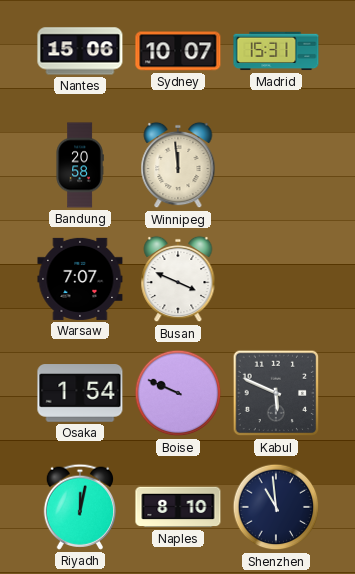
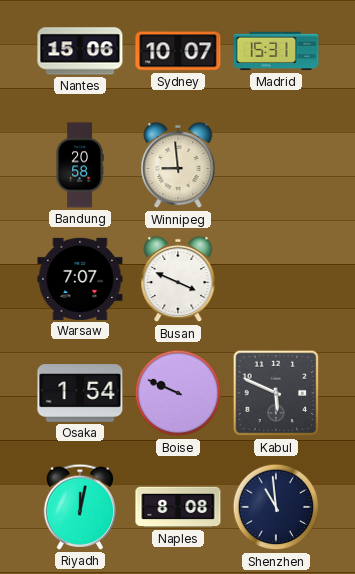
Winnipeg: 11:59 -> 8:59
Naples: 8:10 -> 8:08
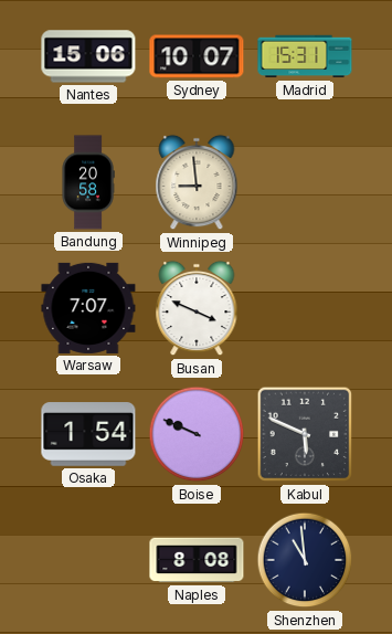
Riyadh: 12:02 -> none
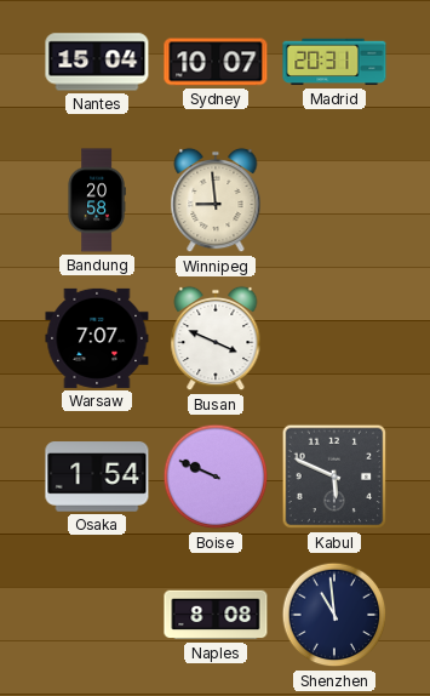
Nantes: 15:06 -> 15:04
Madrid: 15:31 -> 20:31
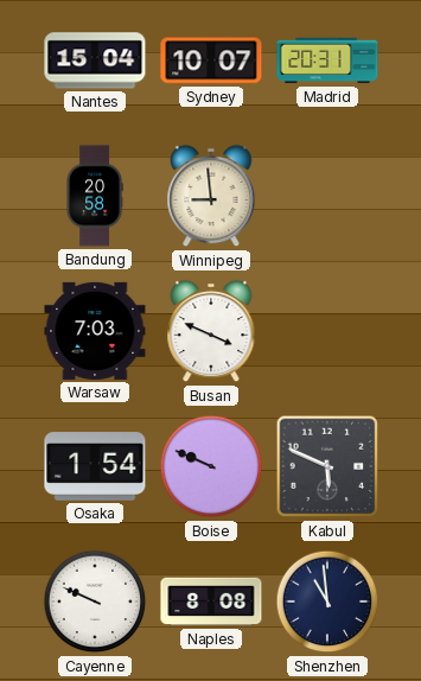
Warsaw: 7:07 -> 7:03
Cayenne: none -> 9:49
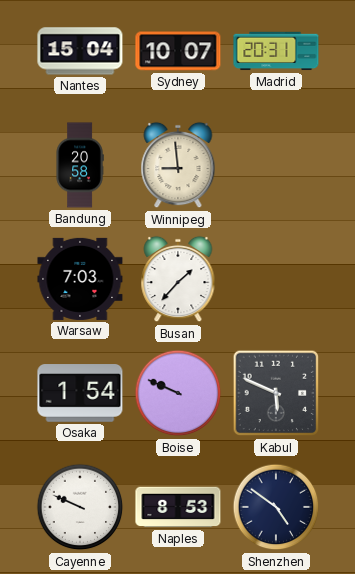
Busan: 3:49 -> 1:37
Naples: 8:08 -> 8:53
Shenzhen: 10:59 -> 4:51
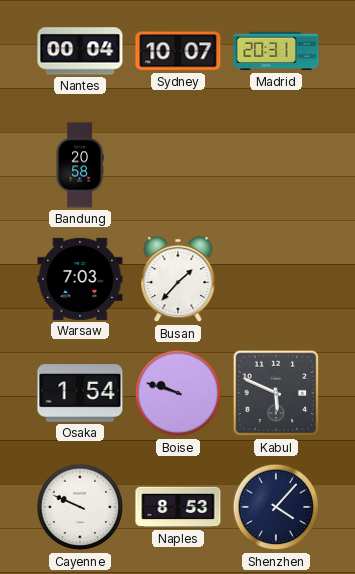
Nantes: 15:04 -> 00:04
Winnipeg: 8:59 -> none
Boise: 9:49 -> 9:48
Shenzhen: 4:51 -> 4:07
